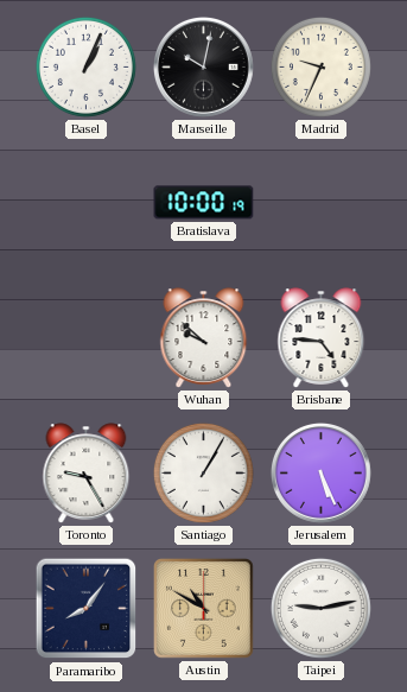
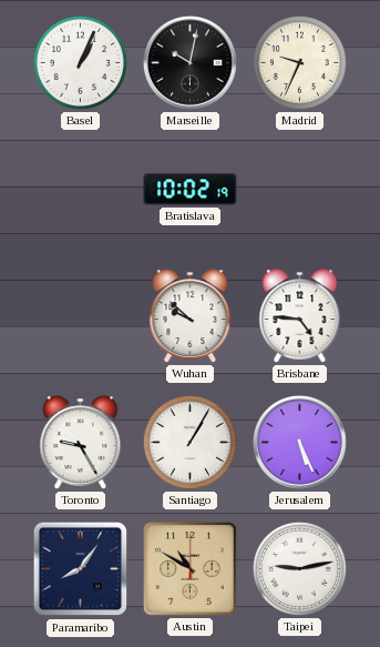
Bratislava: 10:00 -> 10:02
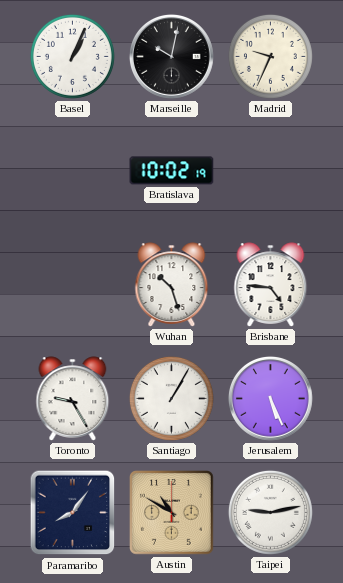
Wuhan: 9:52 -> 10:27
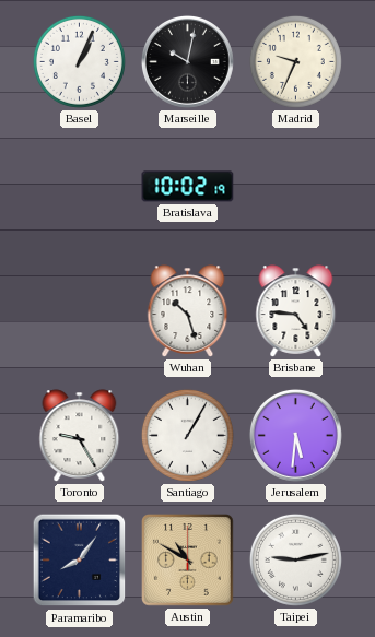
Jerusalem: 5:26 -> 5:31
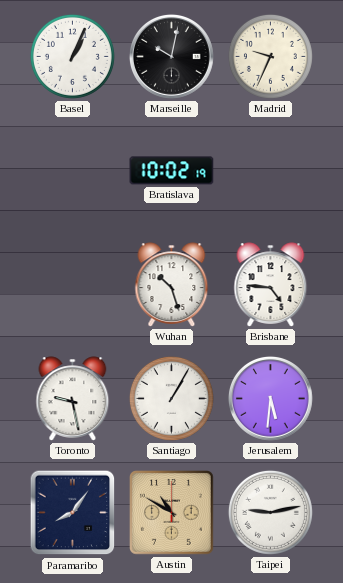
Toronto: 9:25 -> 9:28
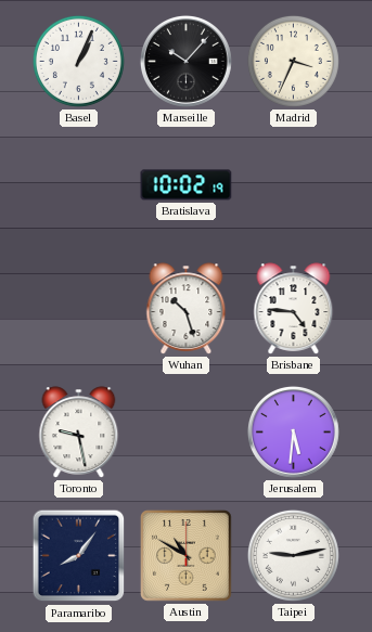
Marseille: 10:02 -> 10:07
Madrid: 9:34 -> 3:34
Santiago: 1:05 -> none
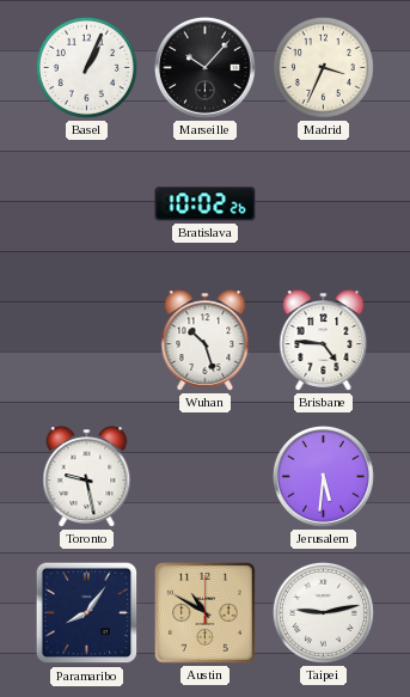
Bratislava: 10:02:19 -> 10:02:26
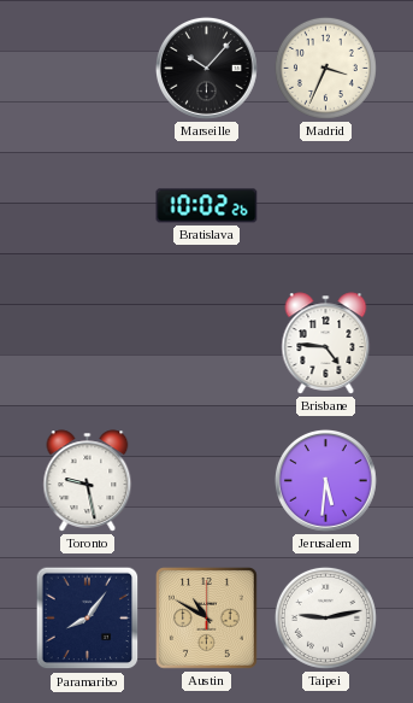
Basel: 1:04 -> none
Wuhan: 10:27 -> none
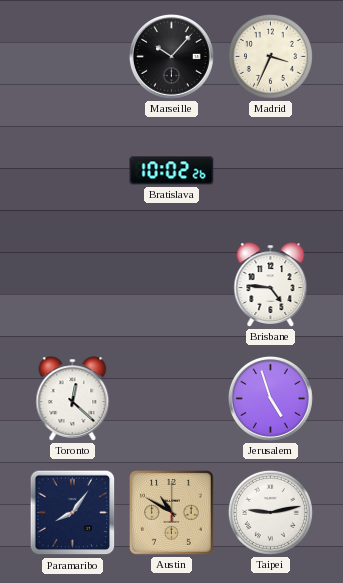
Toronto: 9:28 -> 12:22
Jerusalem: 5:31 -> 4:57
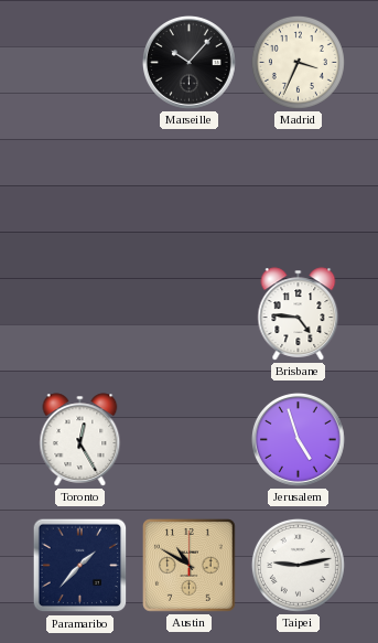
Bratislava: 10:02 -> none
Toronto: 12:22 -> 12:25
Paramaribo: 8:06 -> 1:37
